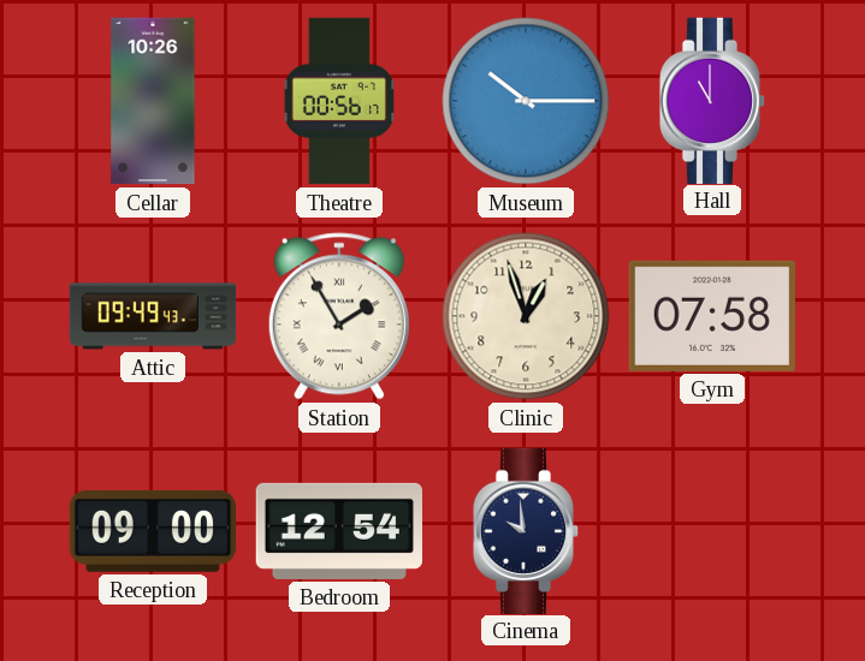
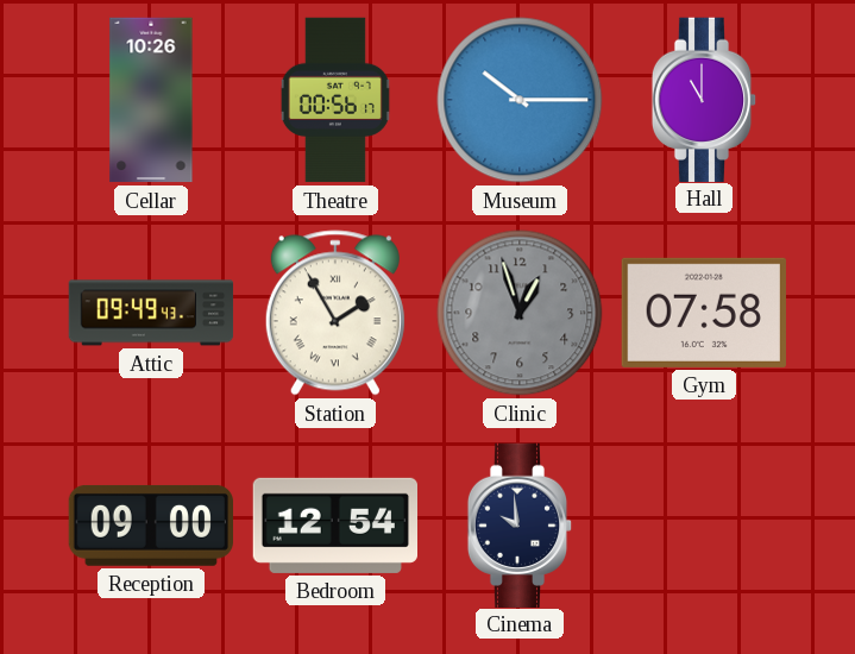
Clinic dial: cream -> grey
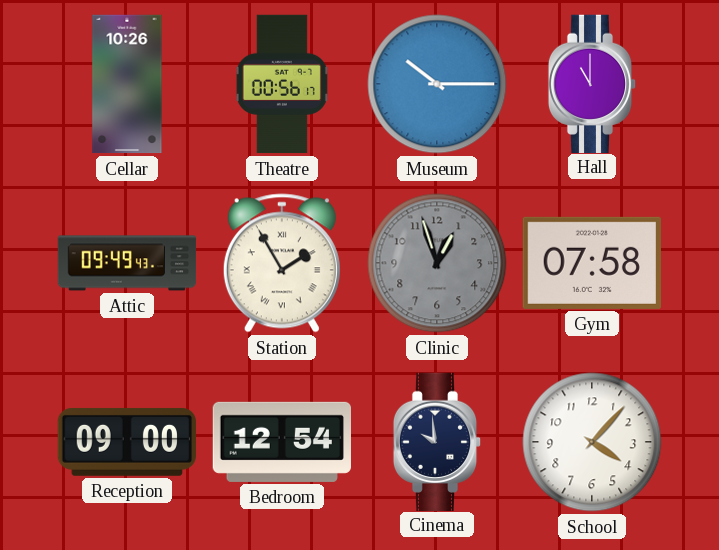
School: none -> 4:07
